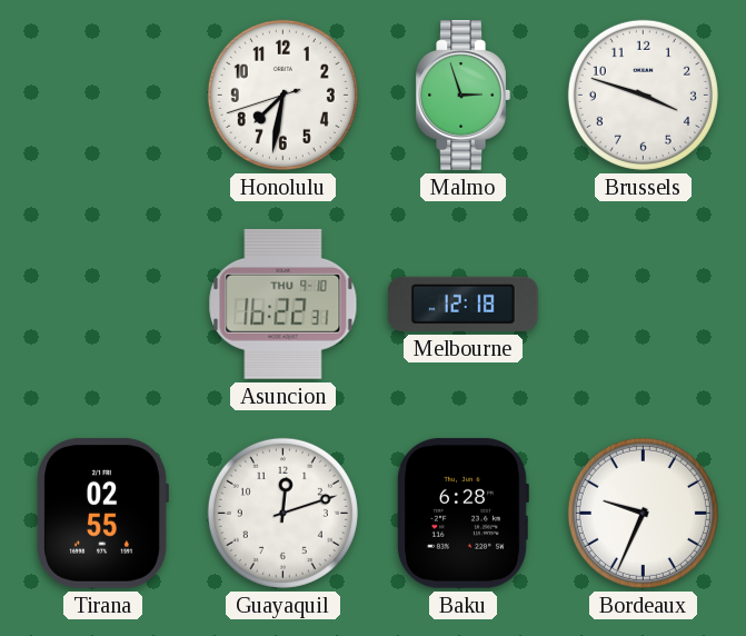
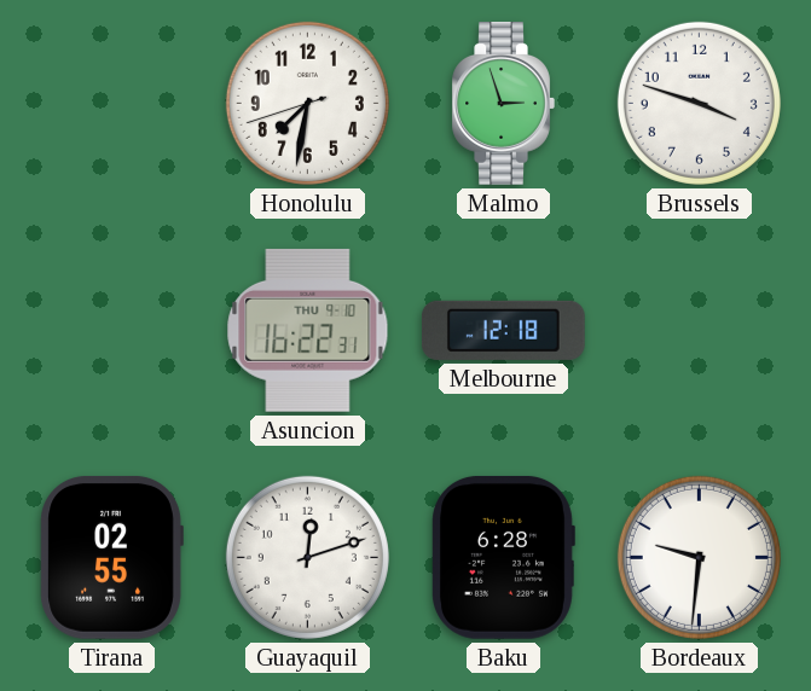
Bordeaux: 9:34 -> 9:31
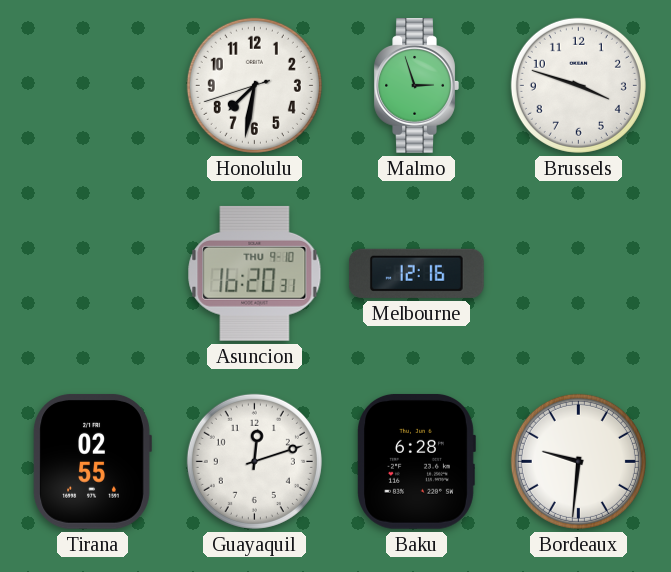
Asuncion: 16:22 -> 16:20
Melbourne: 12:18 -> 12:16
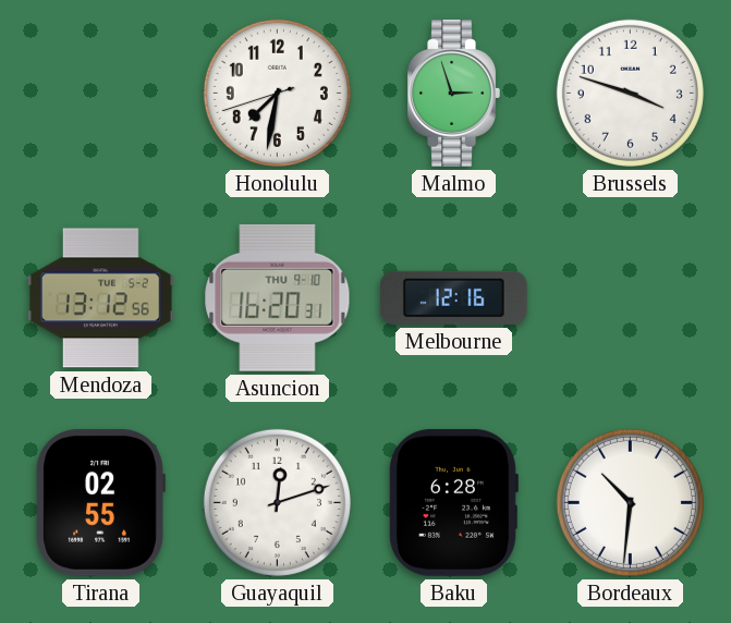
Mendoza: none -> 13:12
Bordeaux: 9:31 -> 10:31
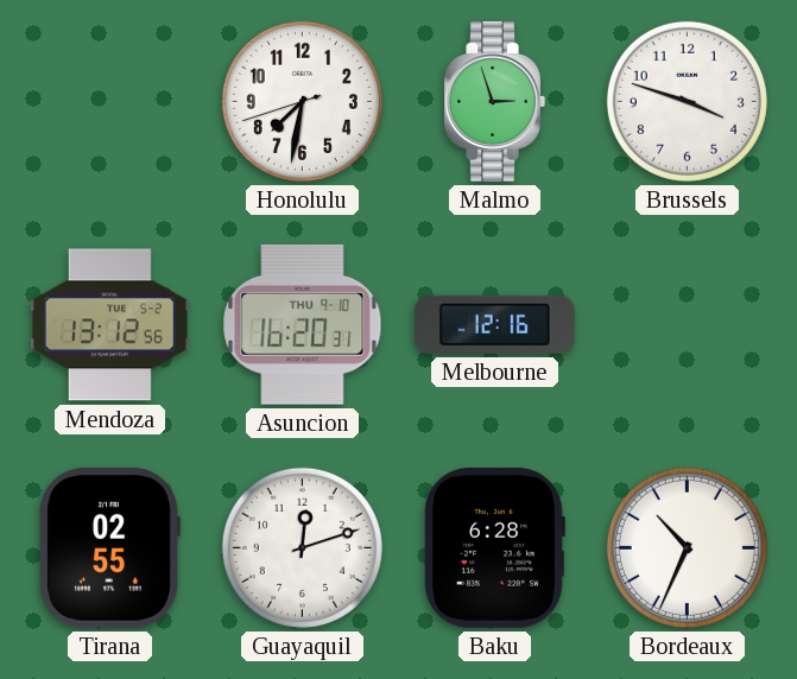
Bordeaux: 10:31 -> 10:34
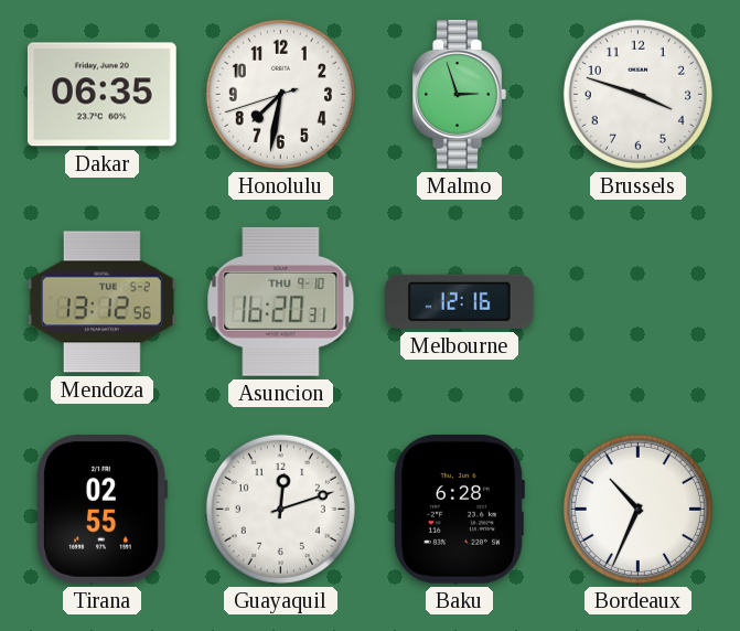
Dakar: none -> 06:35
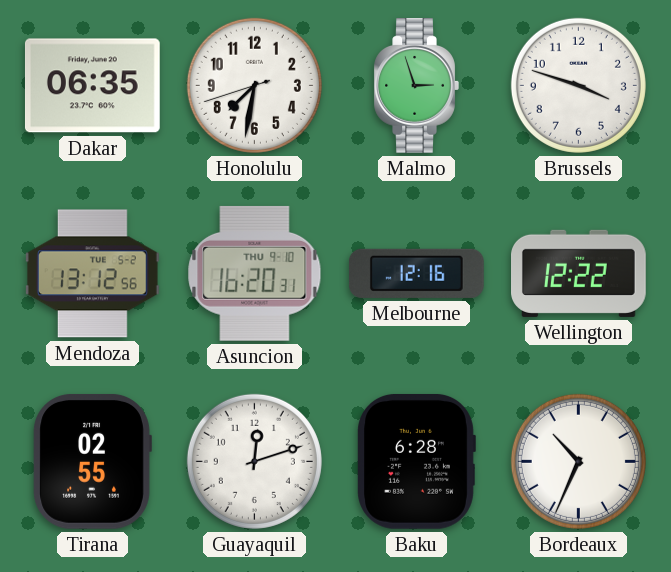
Wellington: none -> 12:22
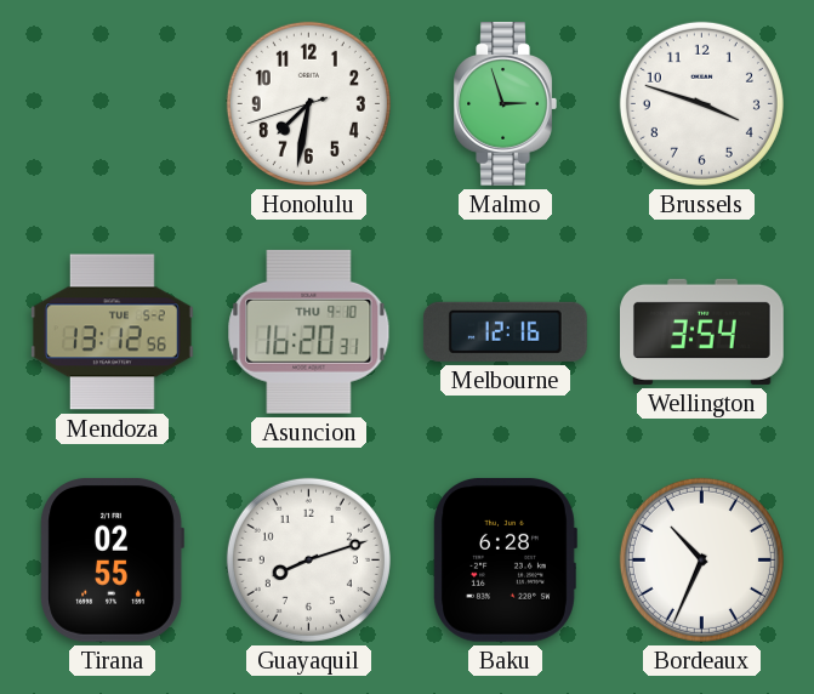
Dakar: 06:35 -> none
Wellington: 12:22 -> 3:54
Guayaquil: 12:12 -> 8:12
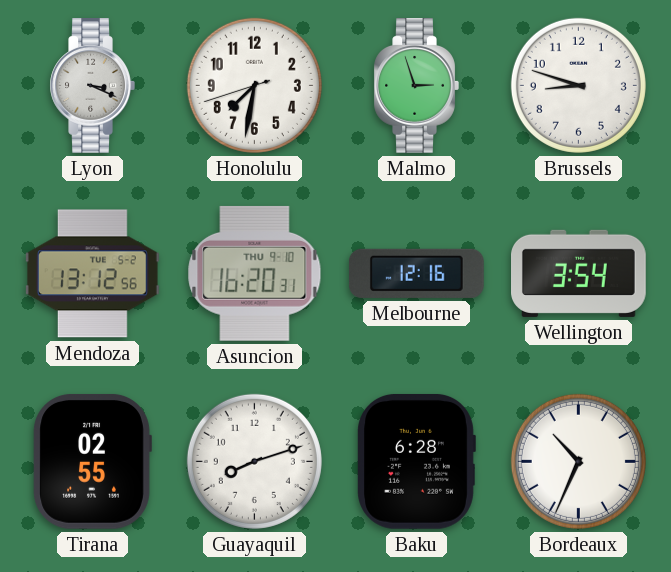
Lyon: none -> 3:19
Brussels: 3:48 -> 8:48
